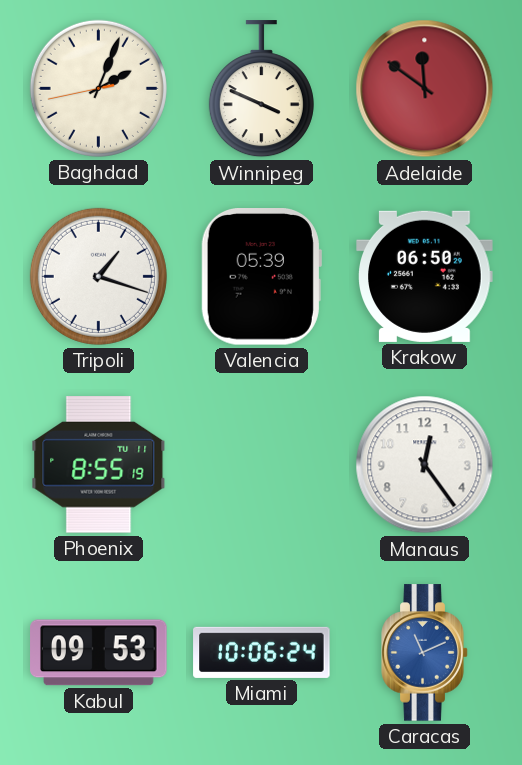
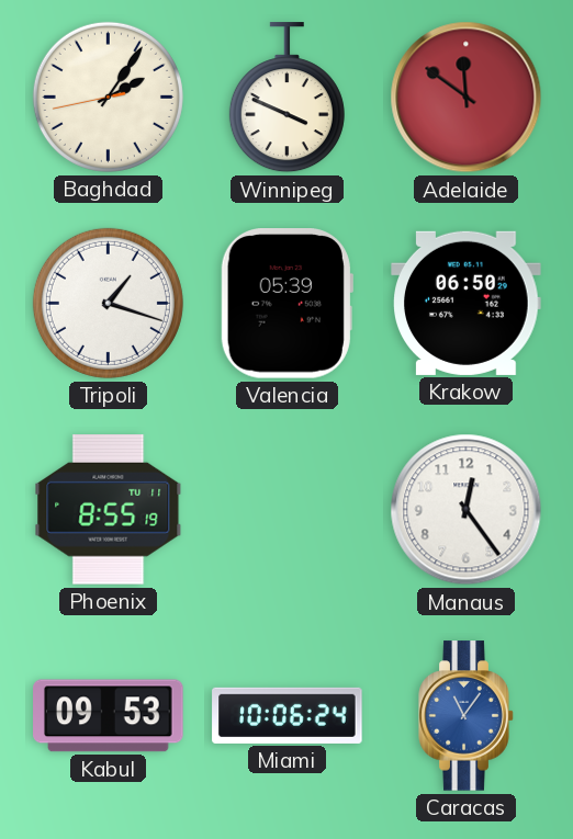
Baghdad: 2:03 -> 2:05
Caracas: 11:11 -> 11:06
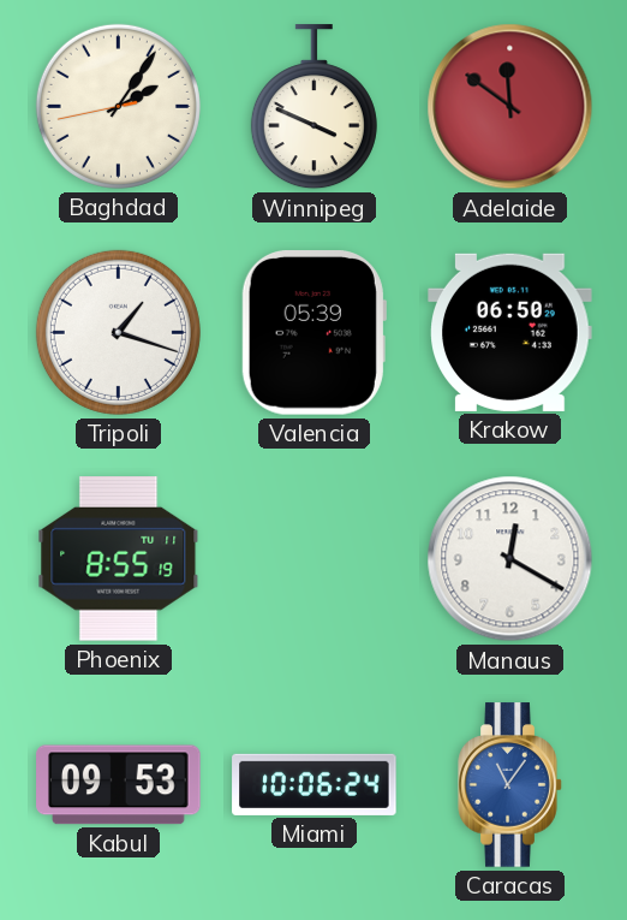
Manaus: 12:24 -> 12:20
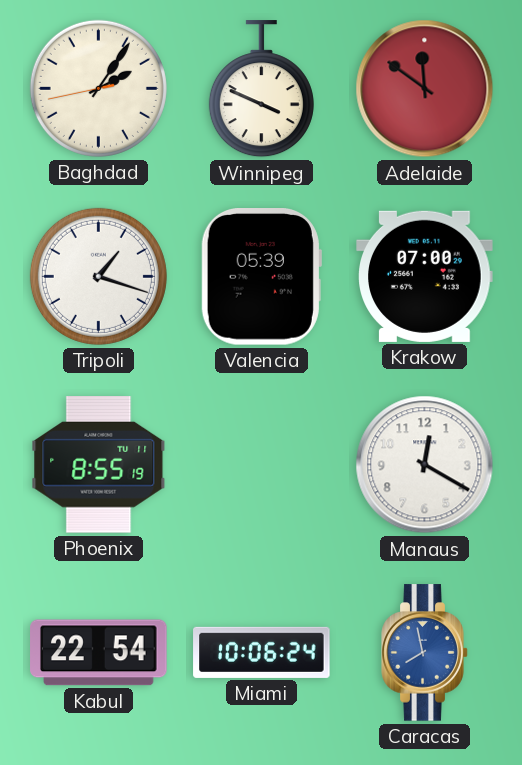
Krakow: 06:50 -> 07:00
Kabul: 09:53 -> 22:54
Caracas: 11:06 -> 7:58
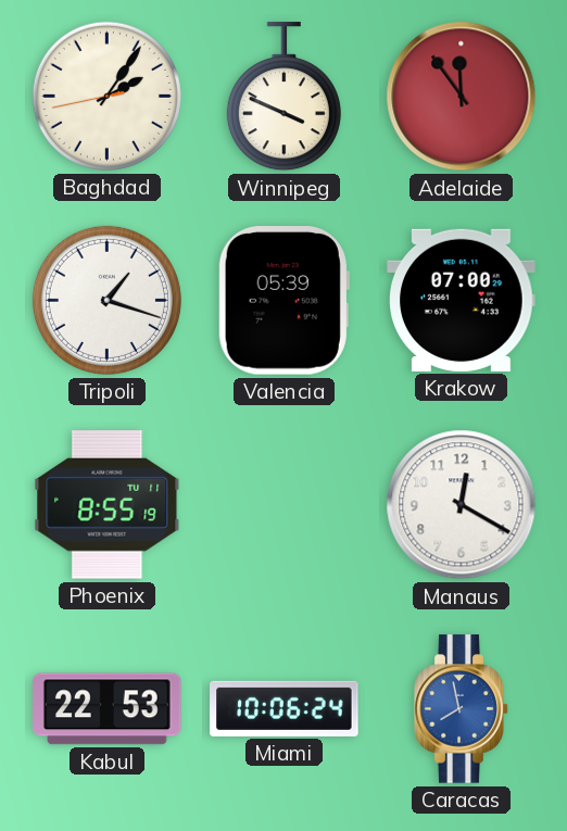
Adelaide: 11:51 -> 11:54
Kabul: 22:54 -> 22:53
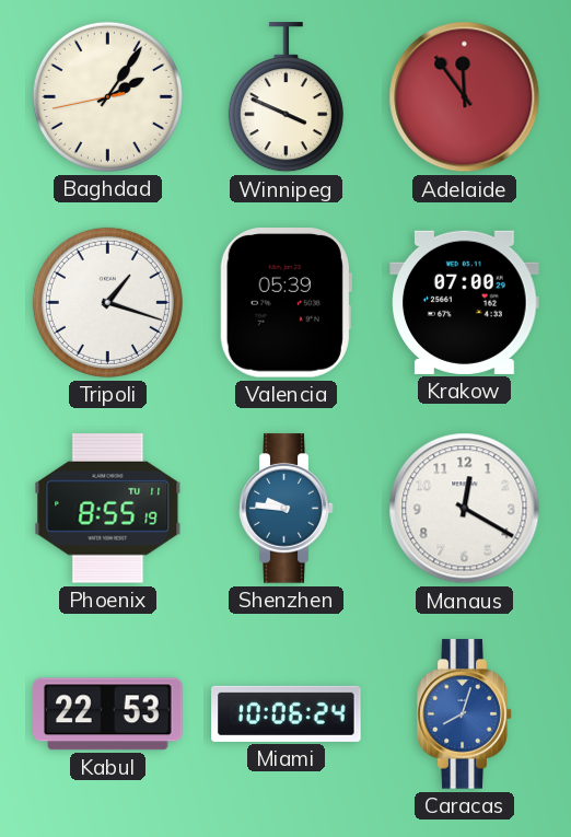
Shenzhen: none -> 9:46
Caracas: 7:58 -> 8:03
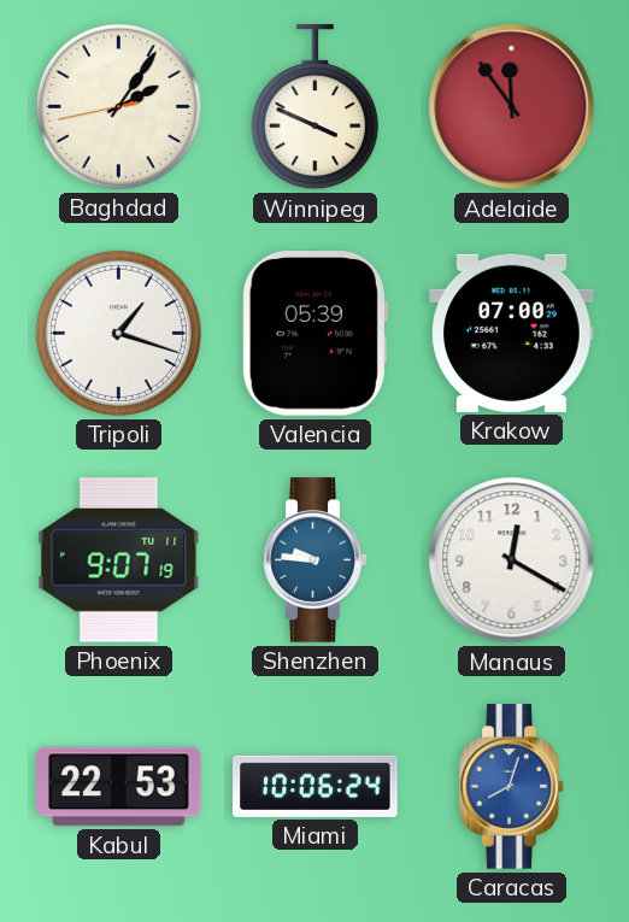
Phoenix: 8:55 -> 9:07
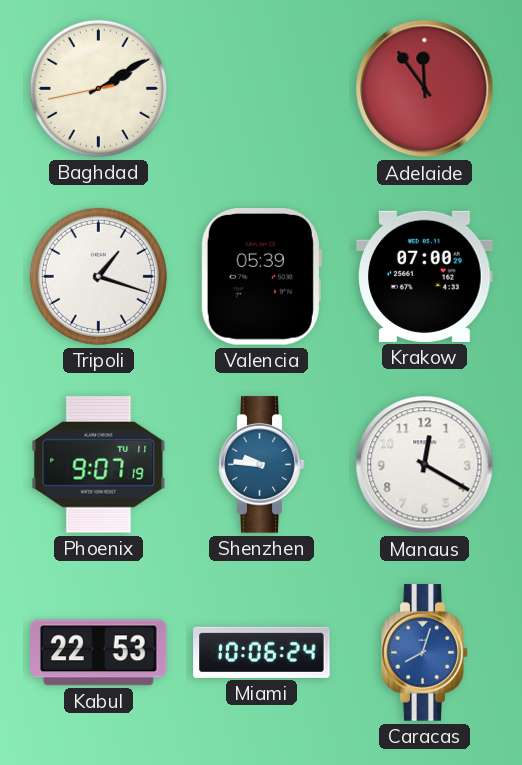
Baghdad: 2:05 -> 2:09
Winnipeg: 3:49 -> none
